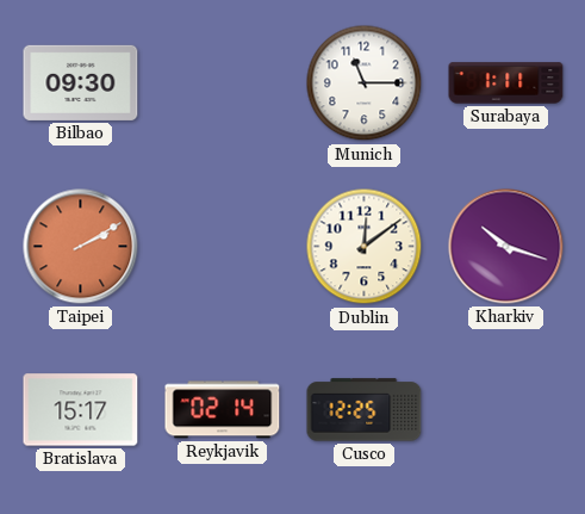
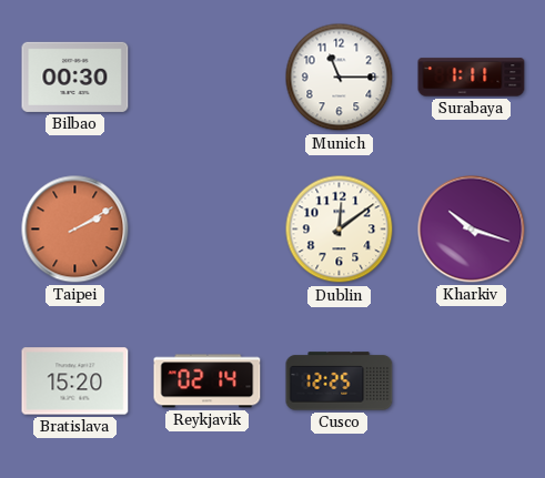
Bilbao: 09:30 -> 00:30
Bratislava: 15:17 -> 15:20
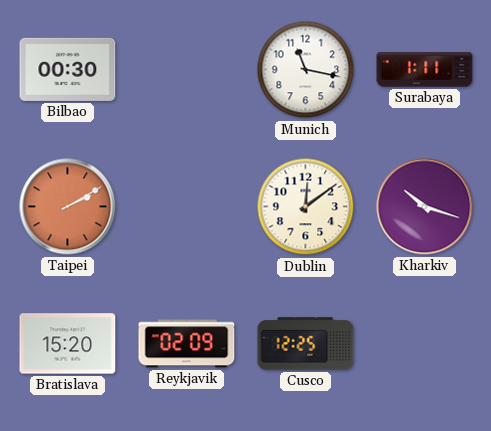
Munich: 11:15 -> 11:17
Reykjavik: 02:14 -> 02:09
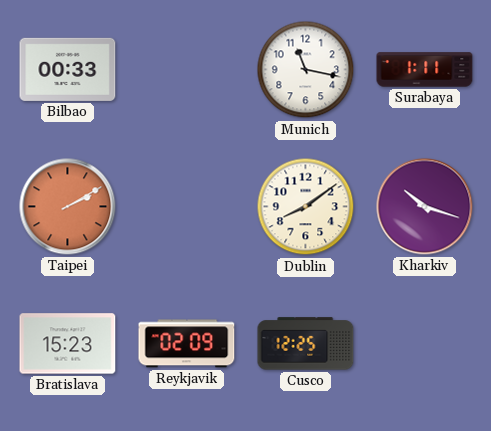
Bilbao: 00:30 -> 00:33
Dublin: 12:09 -> 8:09
Bratislava: 15:20 -> 15:23
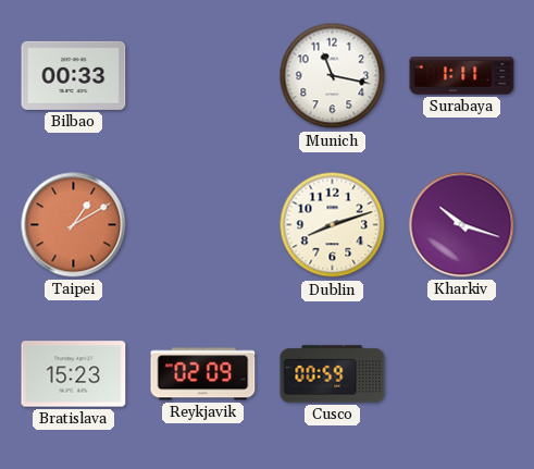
Taipei: 2:10 -> 1:10
Dublin: 8:09 -> 8:12
Cusco: 12:25 -> 00:59
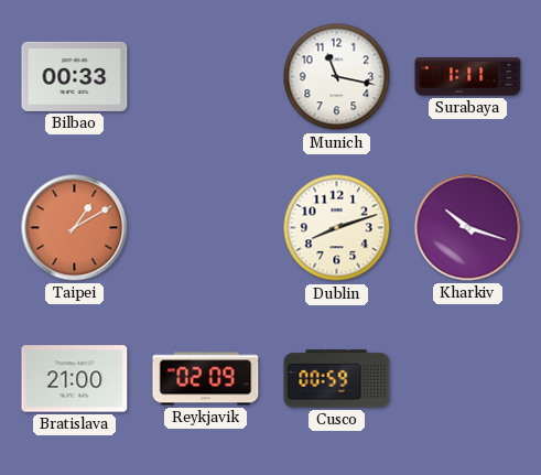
Bratislava: 15:23 -> 21:00
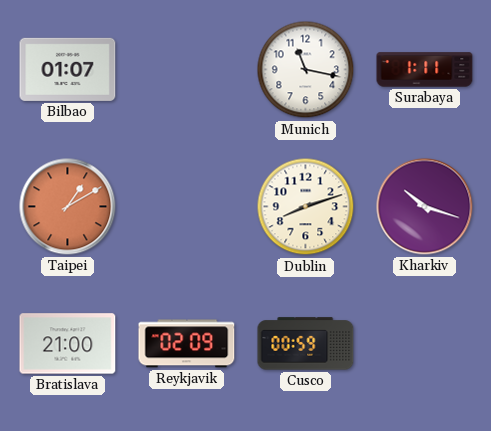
Bilbao: 00:33 -> 01:07
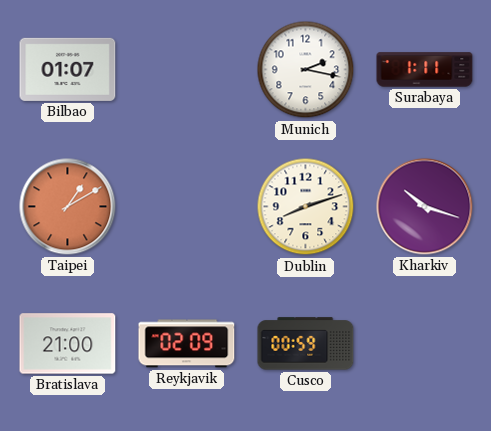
Munich: 11:17 -> 2:17
